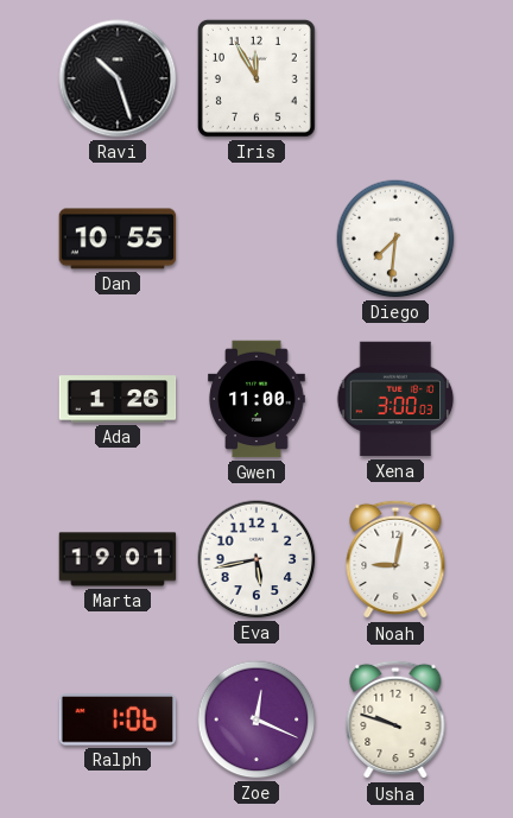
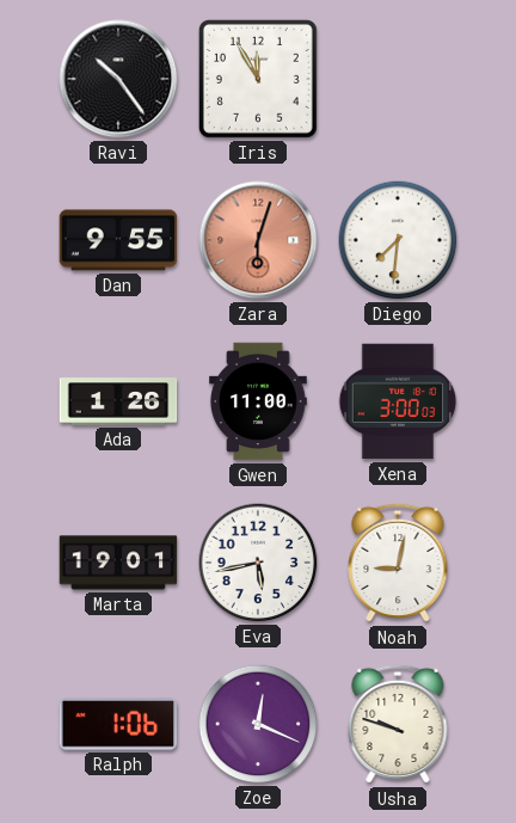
Ravi: 10:27 -> 10:24
Dan: 10:55 -> 9:55
Zara: none -> 6:03
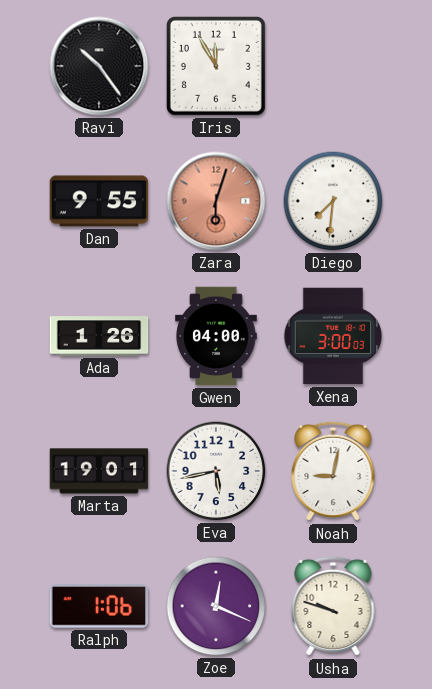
Gwen: 11:00 -> 04:00
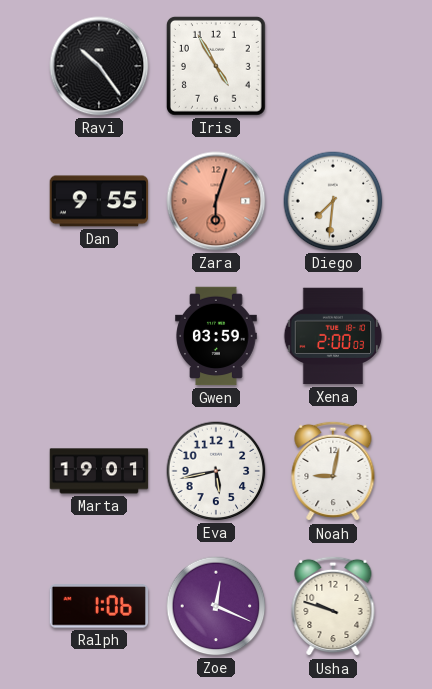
Iris: 11:55 -> 4:55
Ada: 1:26 -> none
Gwen: 04:00 -> 03:59
Xena: 3:00 -> 2:00
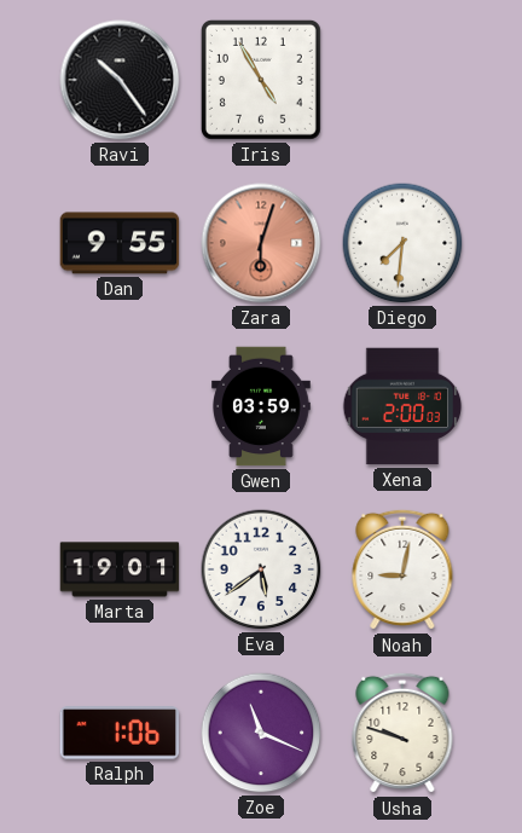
Eva: 5:43 -> 5:39
Zoe: 12:19 -> 11:19
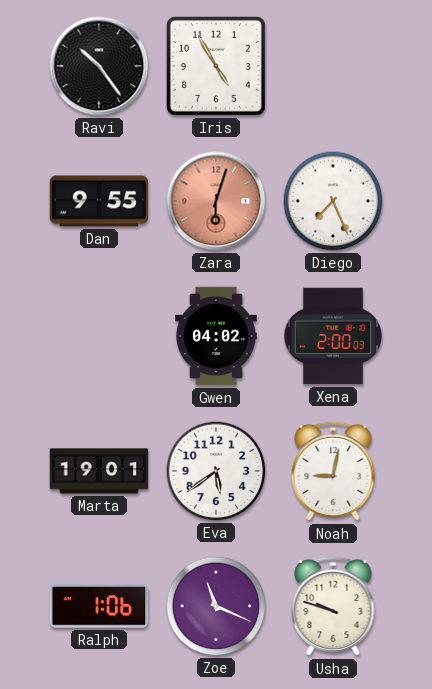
Diego: 7:31 -> 7:26
Gwen: 03:59 -> 04:02
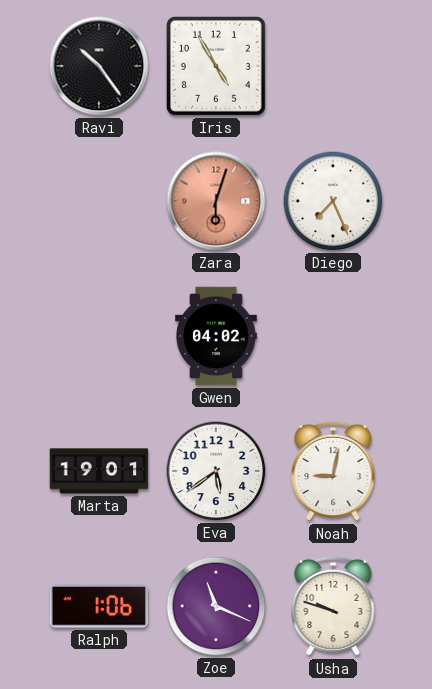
Dan: 9:55 -> none
Xena: 2:00 -> none
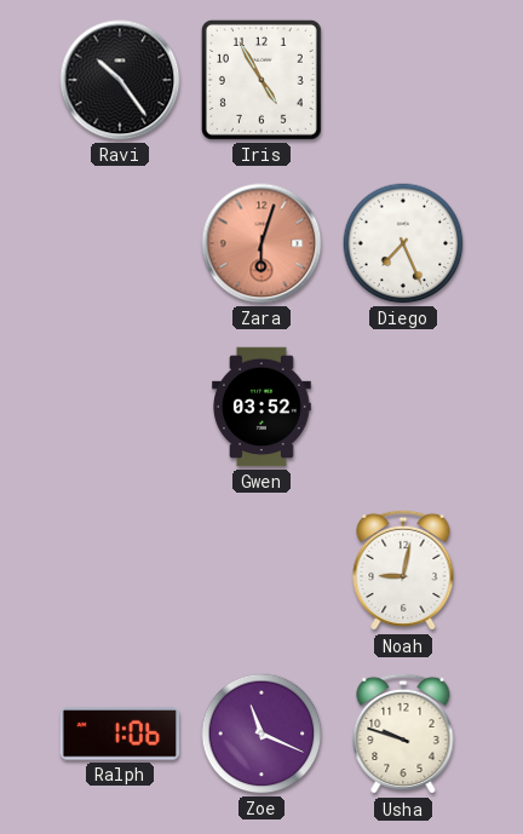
Gwen: 04:02 -> 03:52
Marta: 19:01 -> none
Eva: 5:39 -> none
